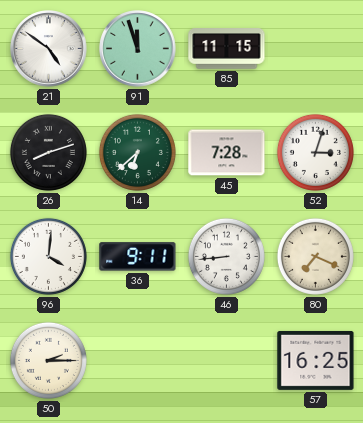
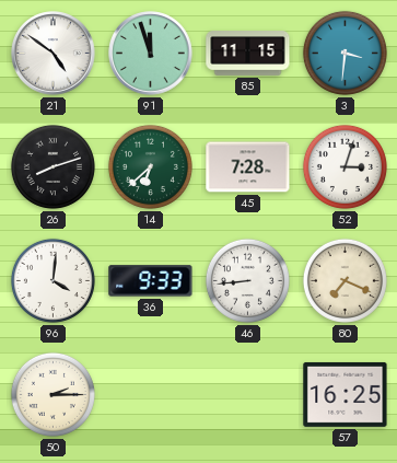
3: none -> 3:31
36: 9:11 -> 9:33
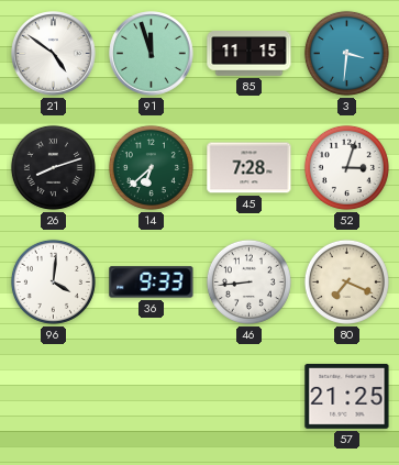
50: 2:15 -> none
57: 16:25 -> 21:25
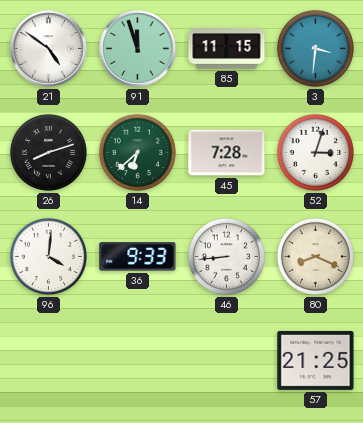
80: 7:19 -> 8:19
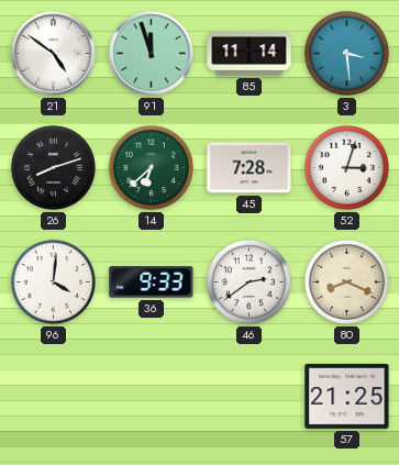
85: 11:15 -> 11:14
3: 3:31 -> 3:29
46: 8:44 -> 2:39
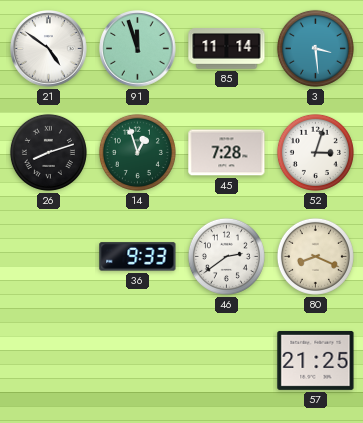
14: 6:38 -> 12:57
96: 4:01 -> none
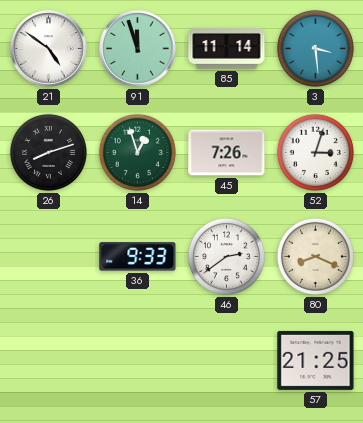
45: 7:28 -> 7:26
